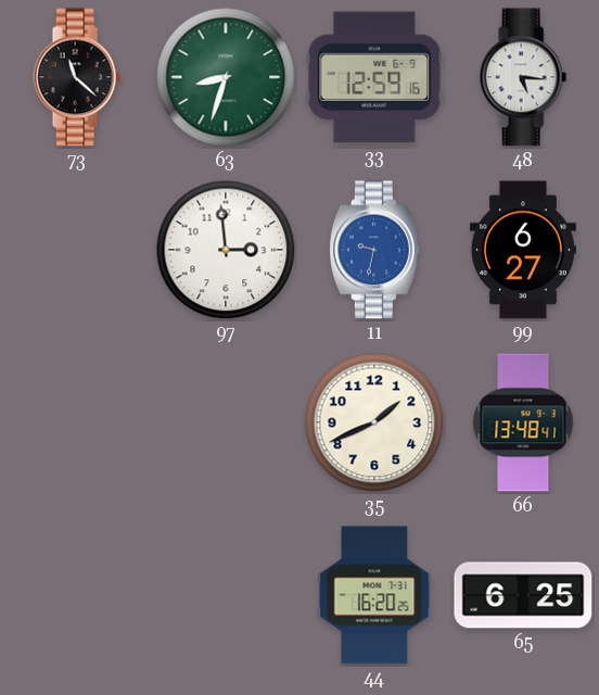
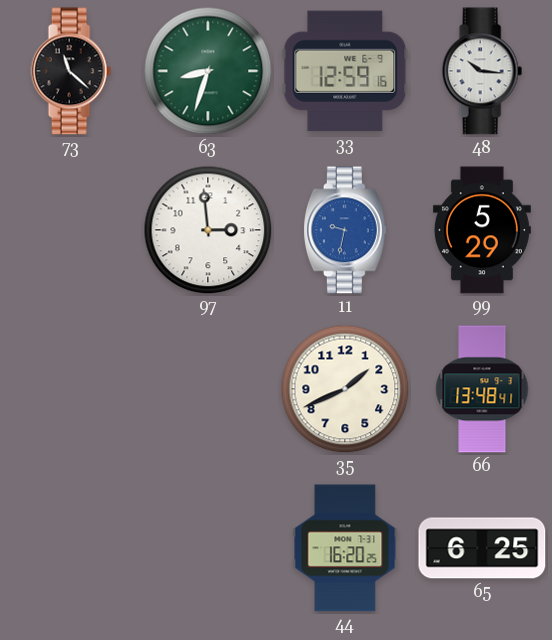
48: 5:16 -> 10:16
99: 6:27 -> 5:29
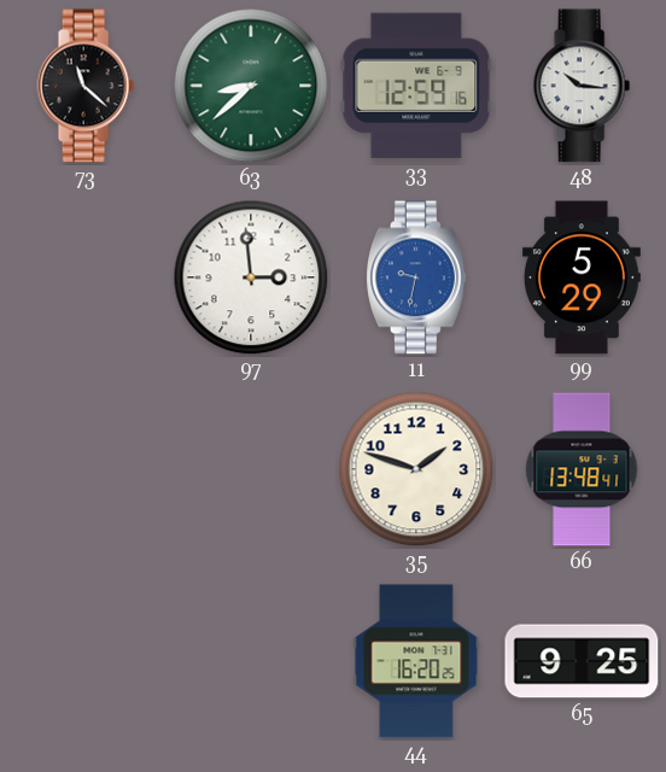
63: 8:33 -> 8:38
35: 1:41 -> 1:48
65: 6:25 -> 9:25
